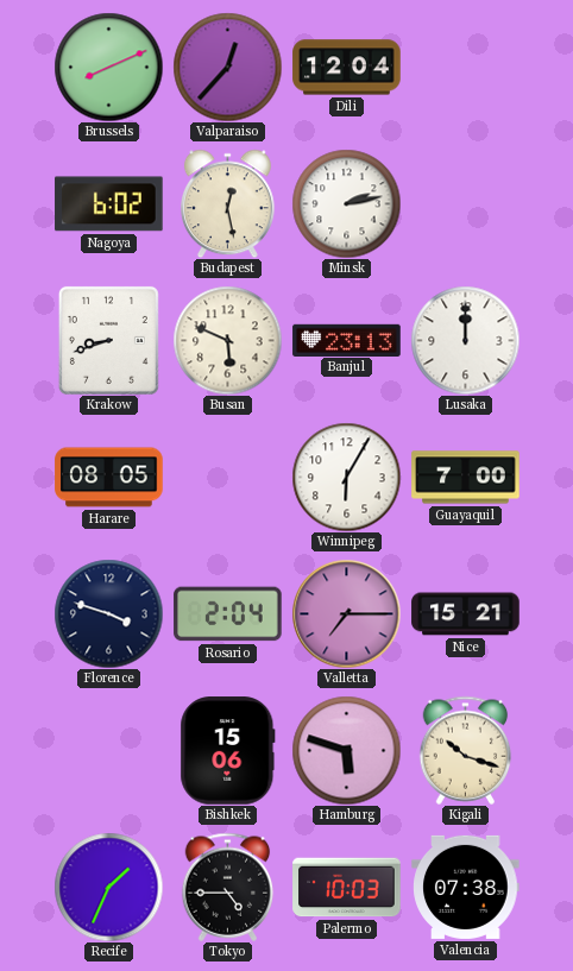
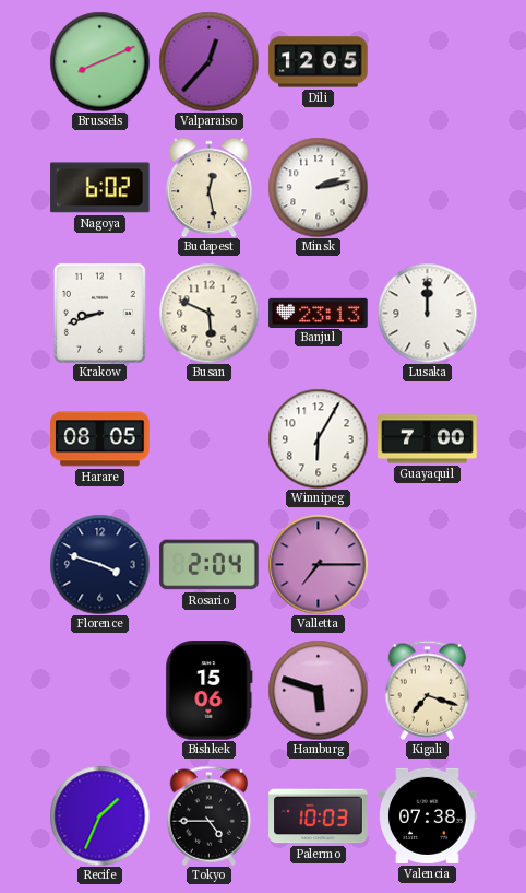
Dili: 12:04 -> 12:05
Nice: 15:21 -> none
Kigali: 10:18 -> 7:18
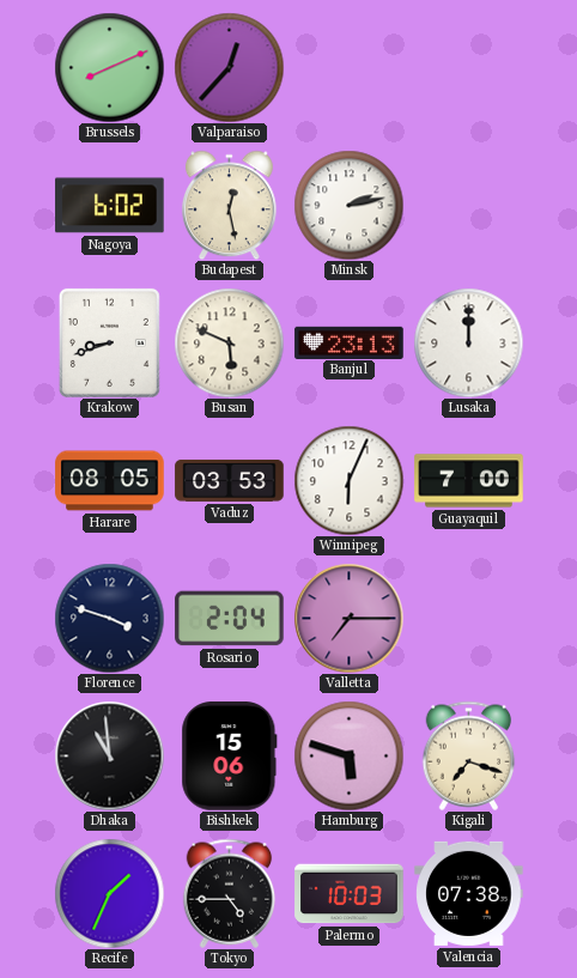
Dili: 12:05 -> none
Vaduz: none -> 03:53
Winnipeg: 6:05 -> 6:04
Dhaka: none -> 10:59
